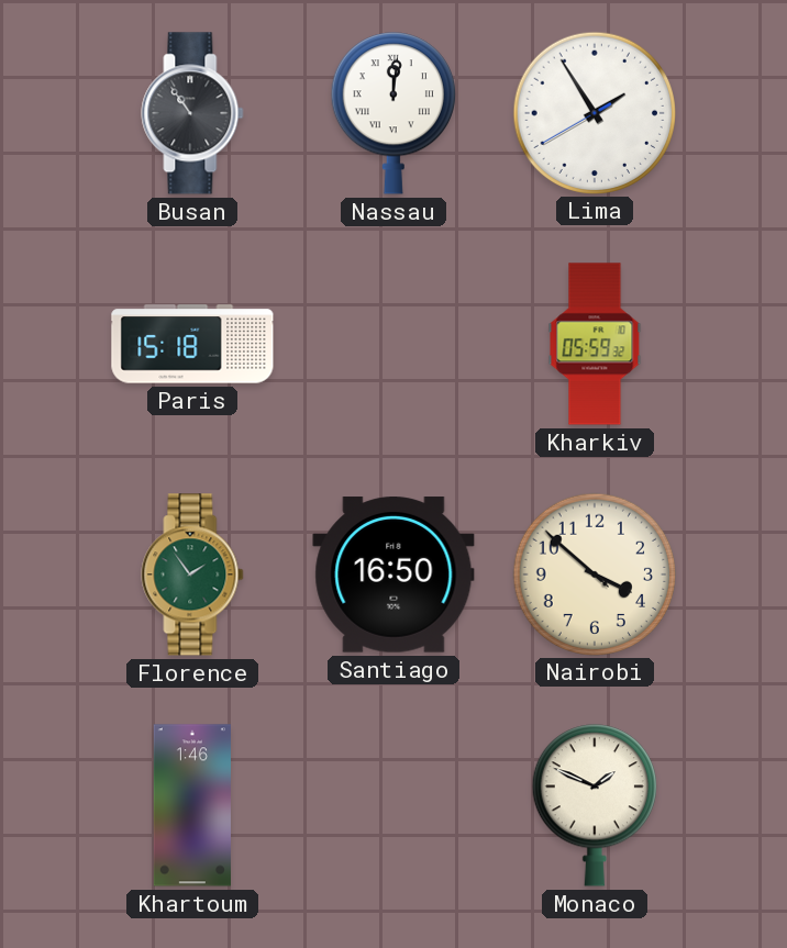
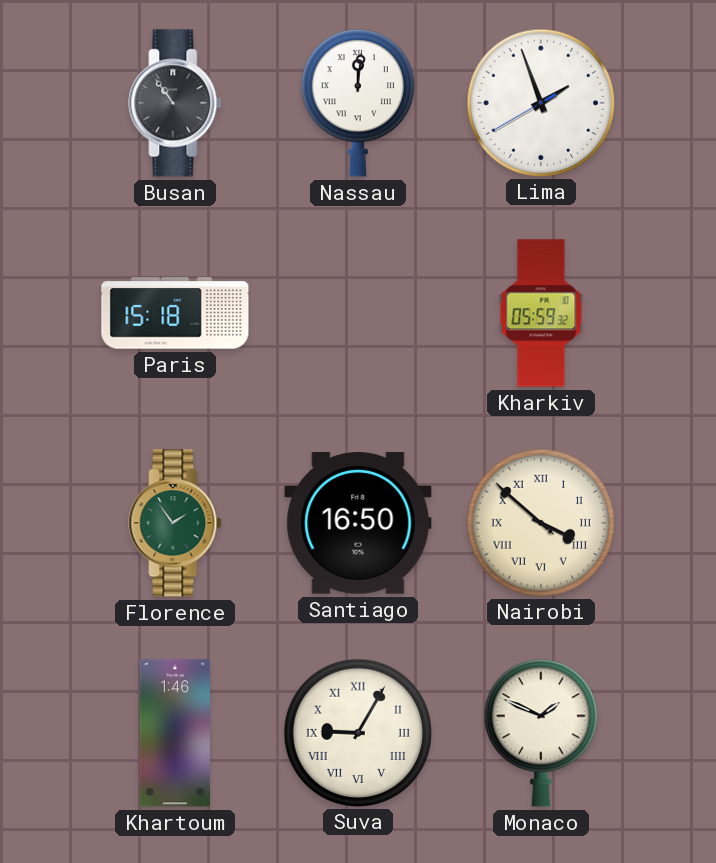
Lima: 1:54 -> 1:56
Nairobi numerals: Arabic -> Roman
Suva: none -> 9:05
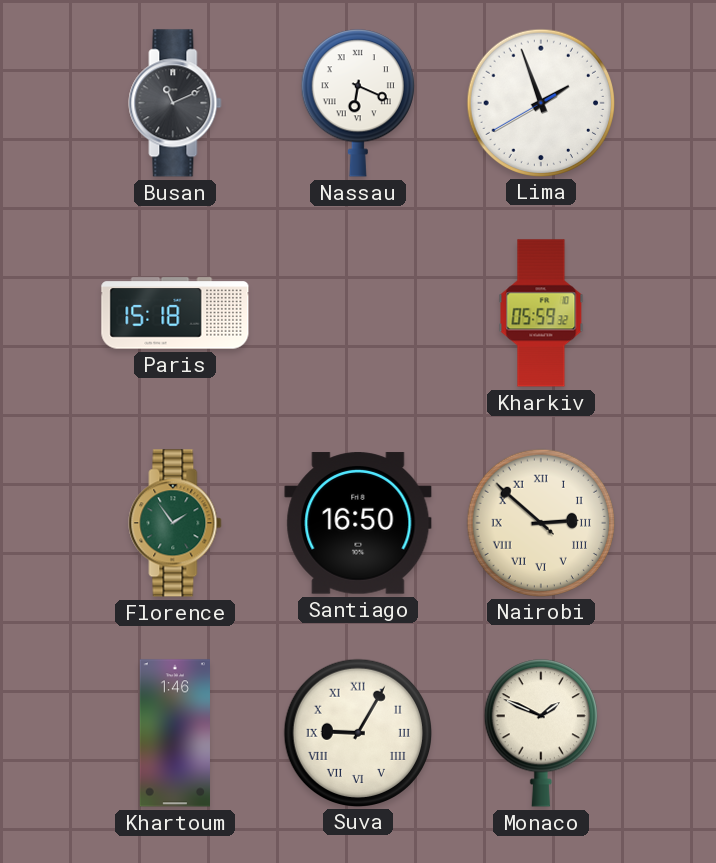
Busan: 10:54 -> 11:11
Nassau: 12:01 -> 6:19
Nairobi: 3:51 -> 2:51
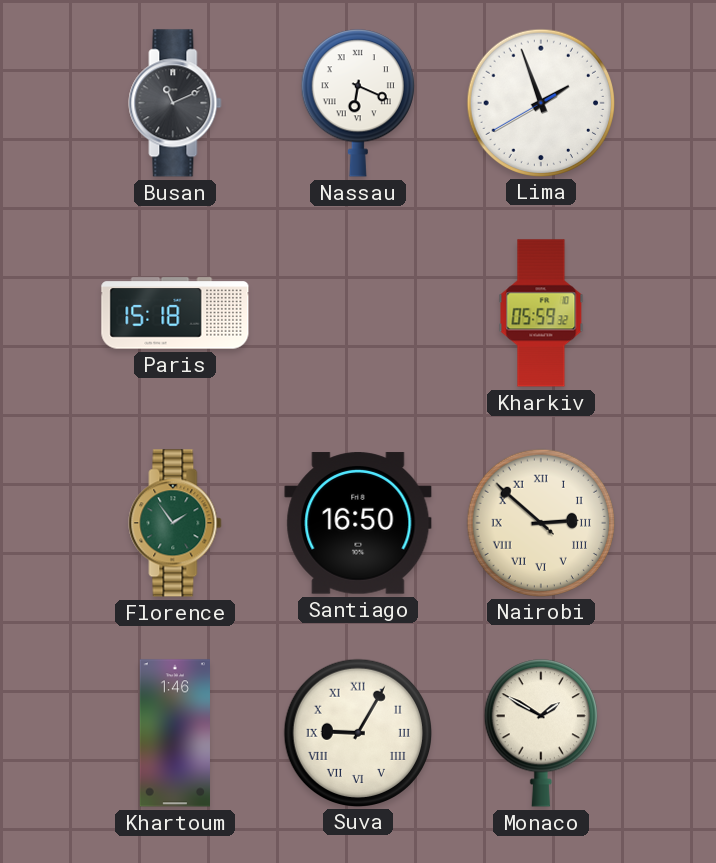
Monaco: 1:49 -> 1:50
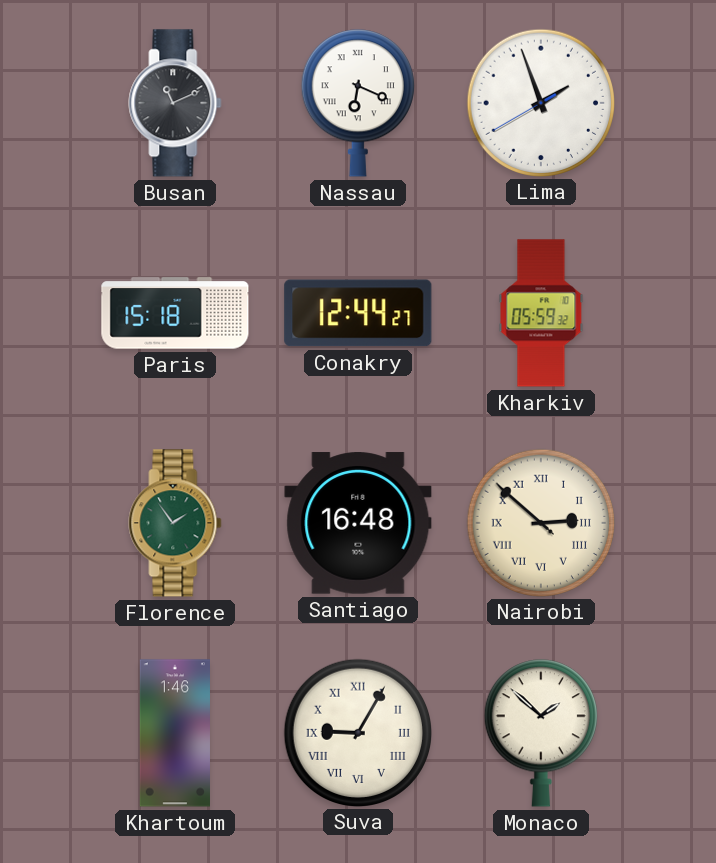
Conakry: none -> 12:44
Santiago: 16:50 -> 16:48
Monaco: 1:50 -> 1:52
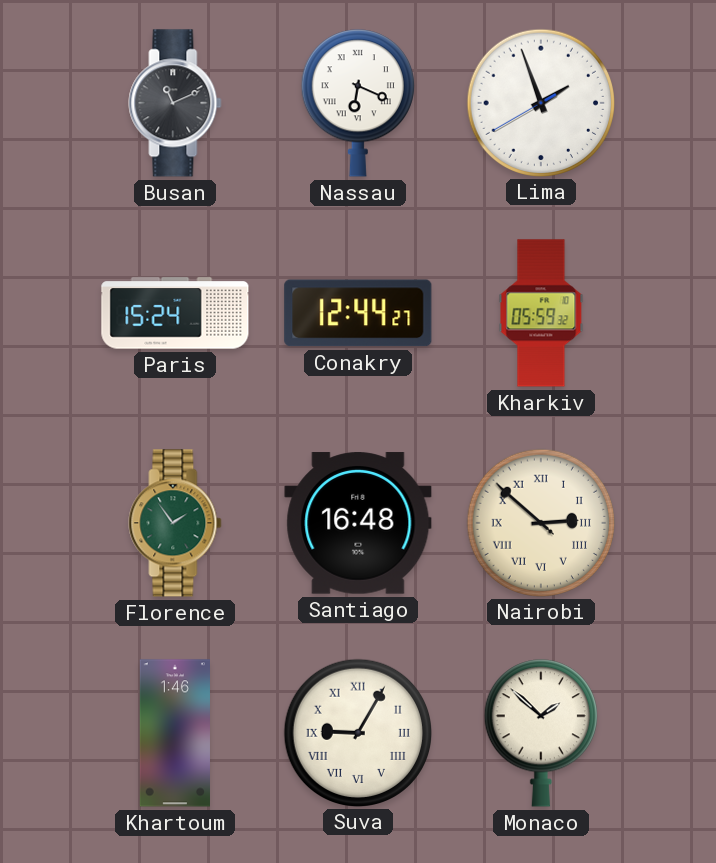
Paris: 15:18 -> 15:24
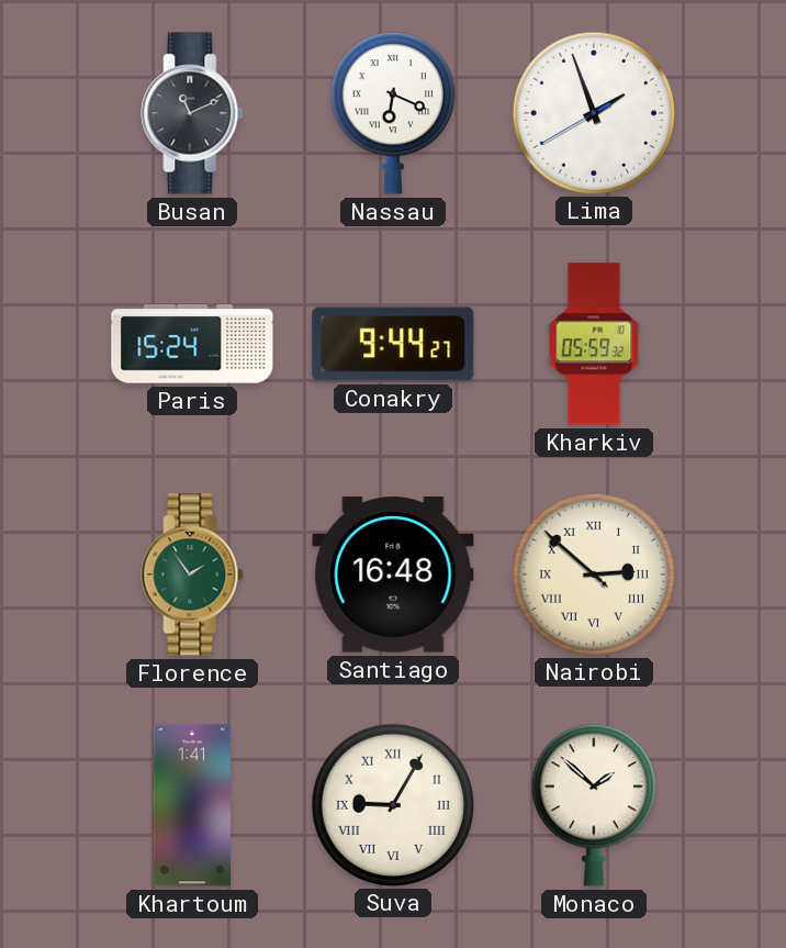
Conakry: 12:44 -> 9:44
Khartoum: 1:46 -> 1:41
